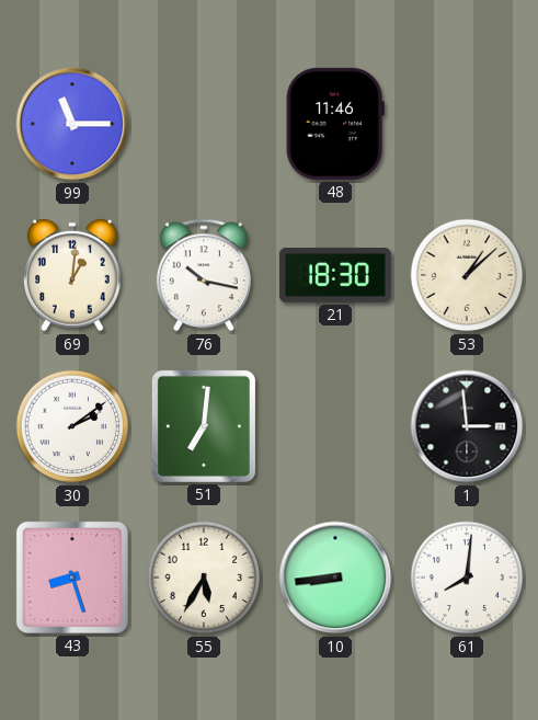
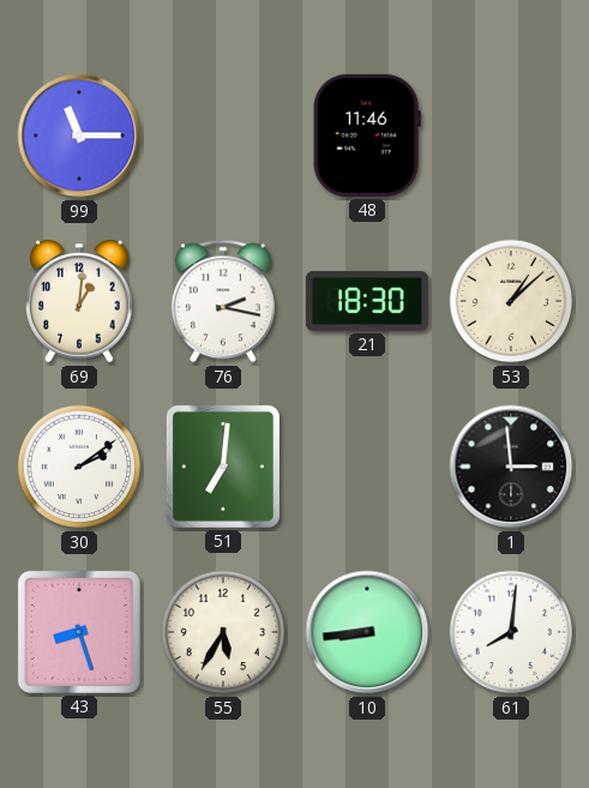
76: 10:17 -> 2:17
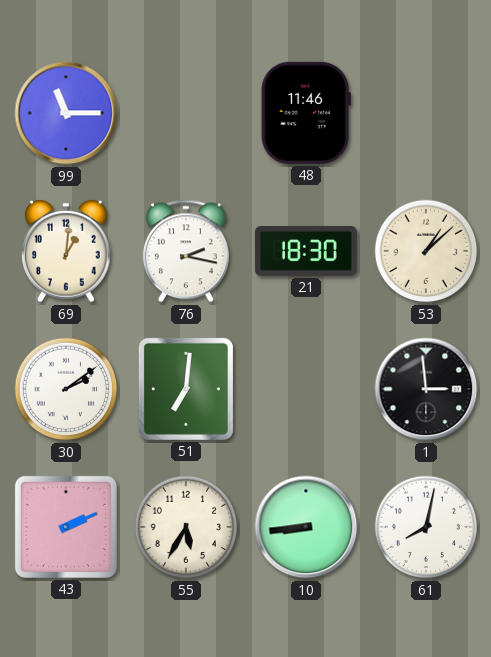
43: 8:27 -> 2:11
61: 8:01 -> 8:02
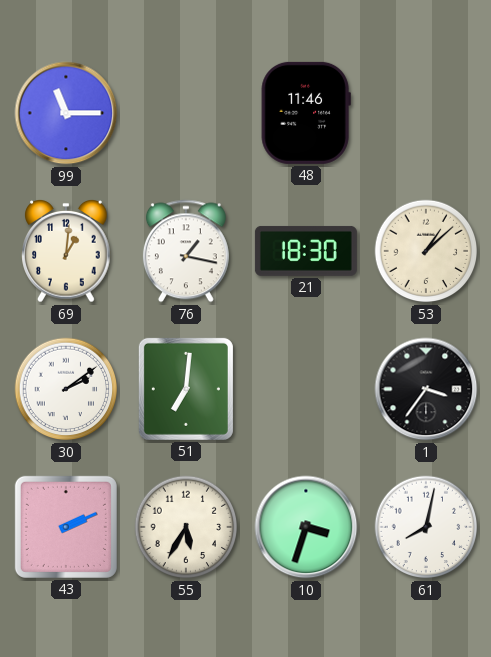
76: 2:17 -> 1:17
1: 2:59 -> 3:36
10: 8:44 -> 3:33
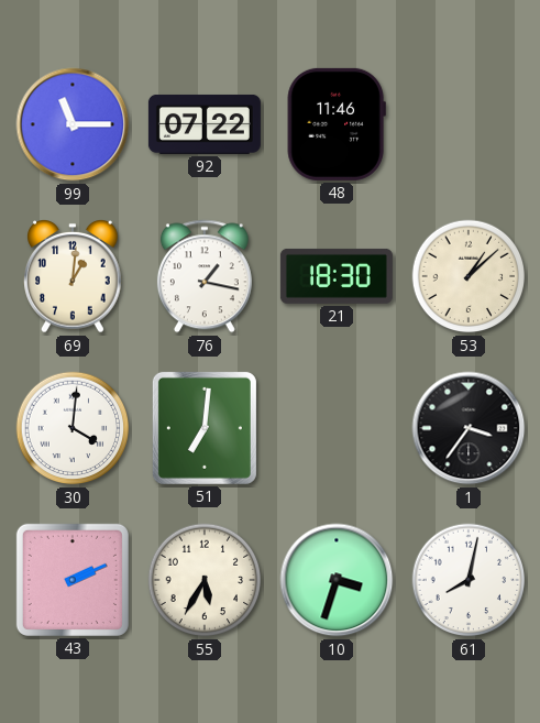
92: none -> 07:22
30: 2:09 -> 4:01
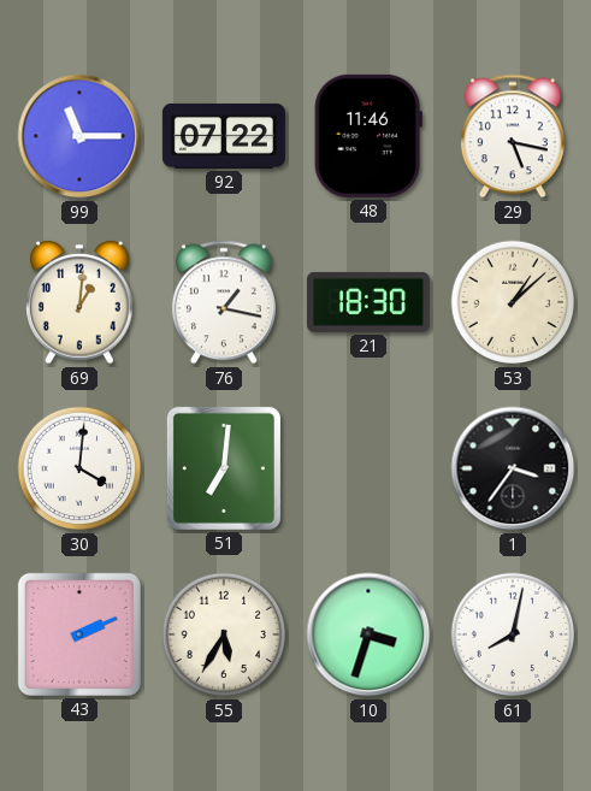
29: none -> 5:17
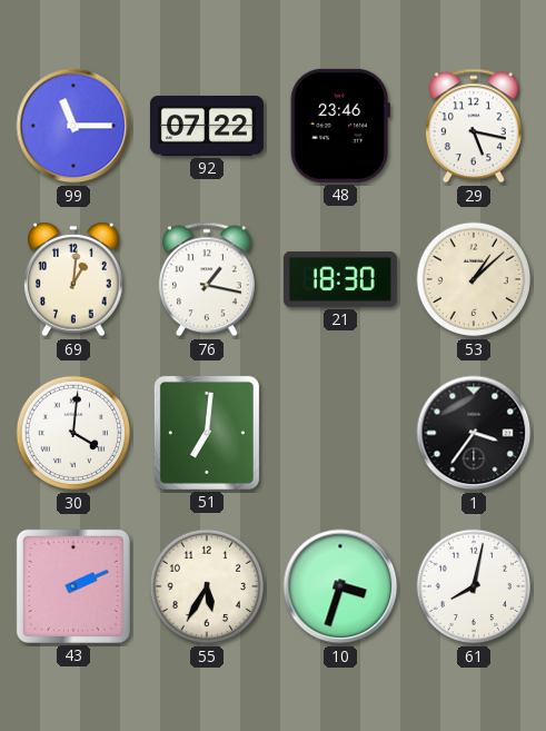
48: 11:46 -> 23:46
